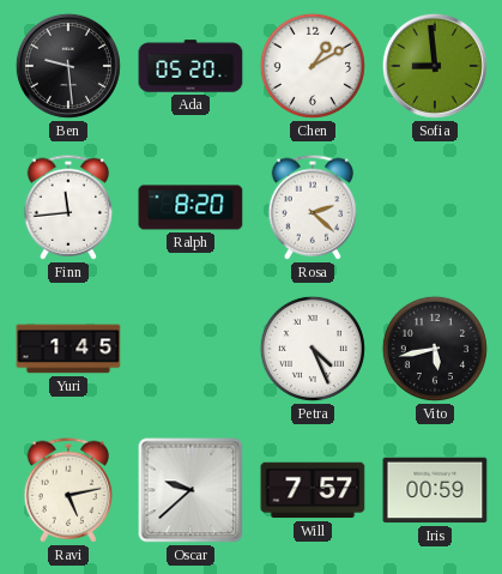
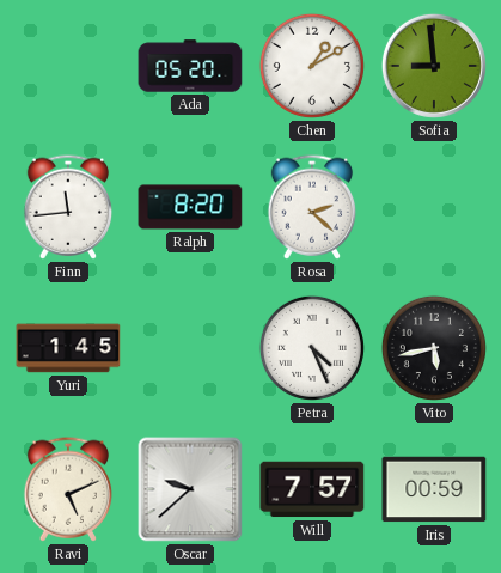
Ben: 9:29 -> none
Ravi: 5:13 -> 5:11
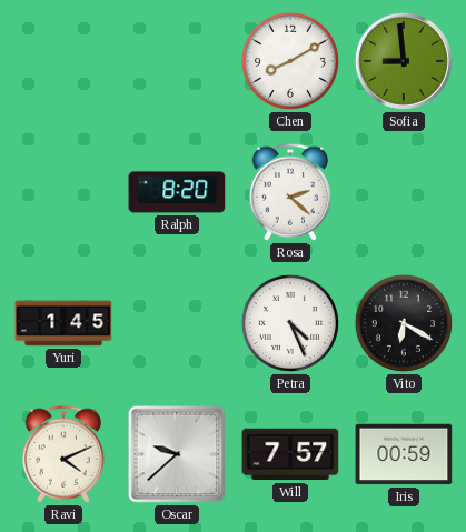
Ada: 05:20 -> none
Chen: 1:10 -> 8:10
Finn: 11:44 -> none
Vito: 5:43 -> 6:20
Ravi: 5:11 -> 4:11
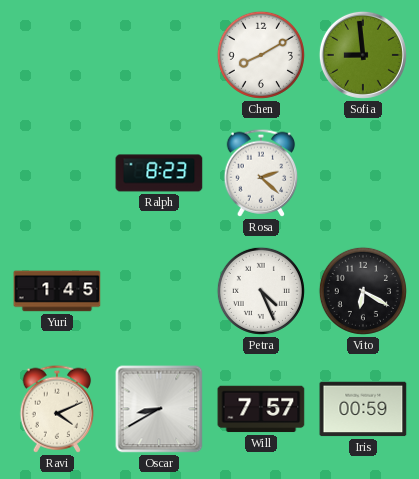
Ralph: 8:20 -> 8:23
Oscar: 9:38 -> 8:40
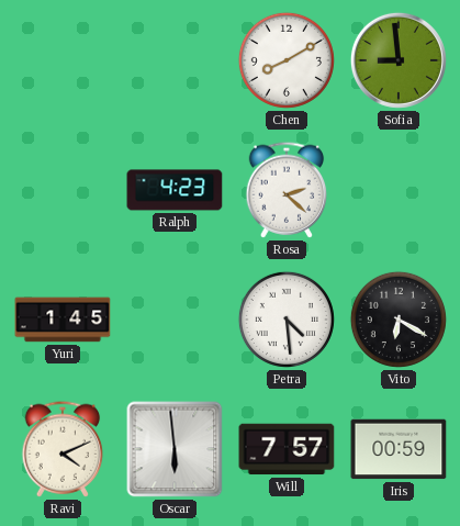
Ralph: 8:23 -> 4:23
Petra: 4:26 -> 4:29
Oscar: 8:40 -> 5:59
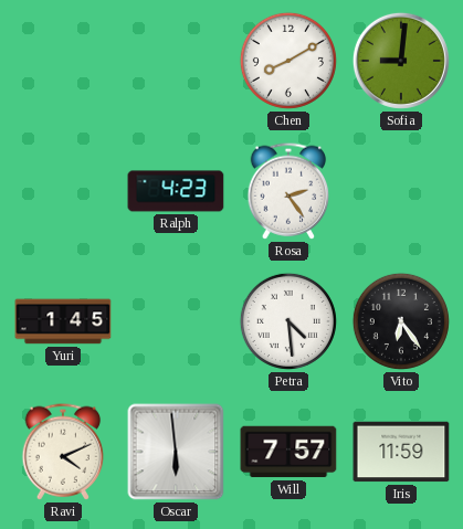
Sofia: 8:59 -> 9:01
Rosa: 2:22 -> 2:24
Vito: 6:20 -> 6:24
Iris: 00:59 -> 11:59
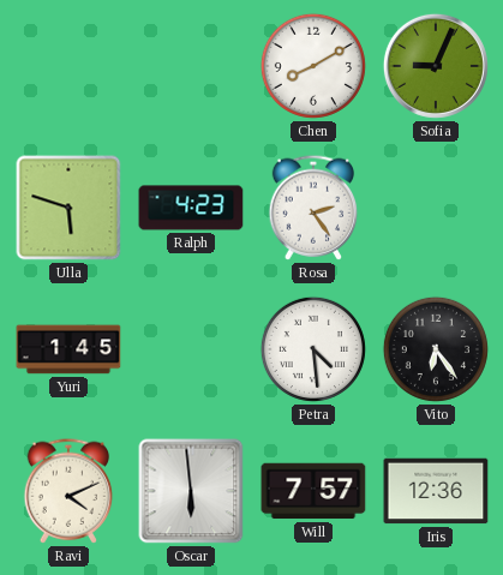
Sofia: 9:01 -> 9:04
Ulla: none -> 5:48
Iris: 11:59 -> 12:36
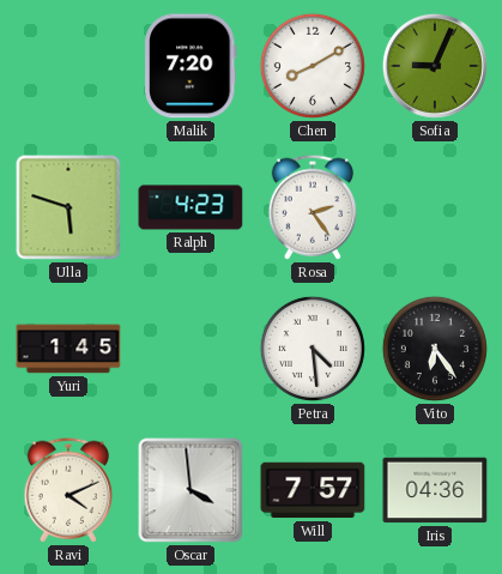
Malik: none -> 7:20
Oscar: 5:59 -> 3:59
Iris: 12:36 -> 04:36
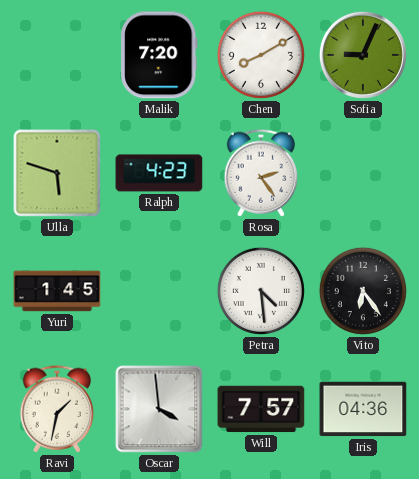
Ravi: 4:11 -> 1:32
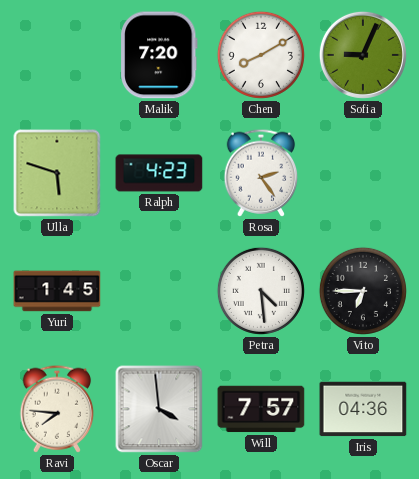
Vito: 6:24 -> 6:45
Ravi: 1:32 -> 7:46
